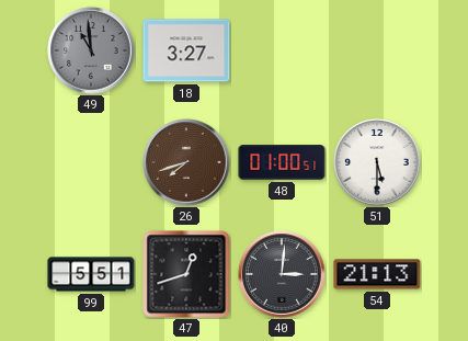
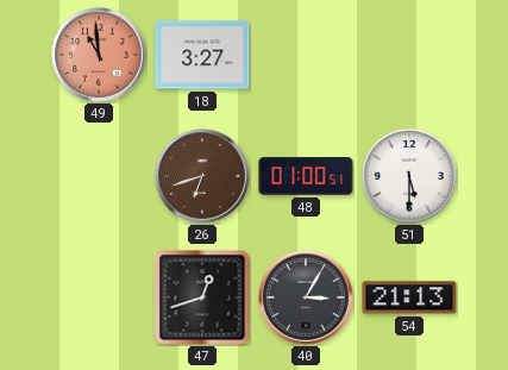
49 dial: grey -> salmon
26: 7:42 -> 6:42
99: 5:51 -> none
40: 3:01 -> 3:05
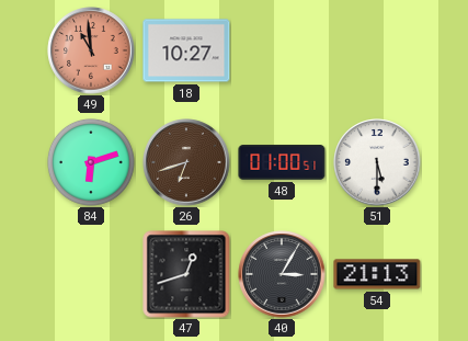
18: 3:27 -> 10:27
84: none -> 6:12
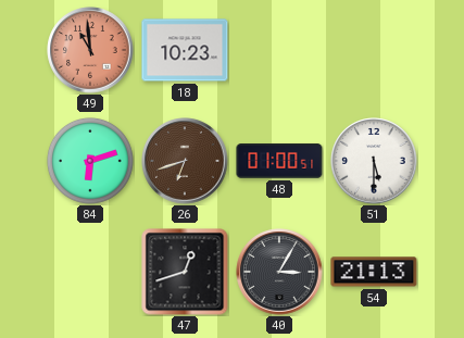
18: 10:27 -> 10:23
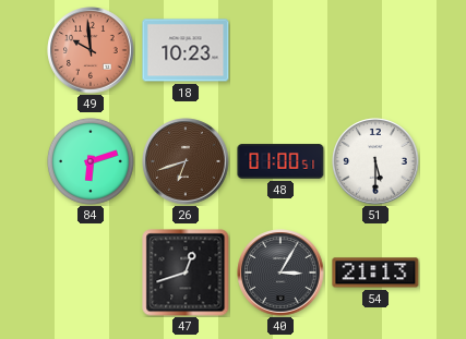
49: 10:59 -> 9:59
